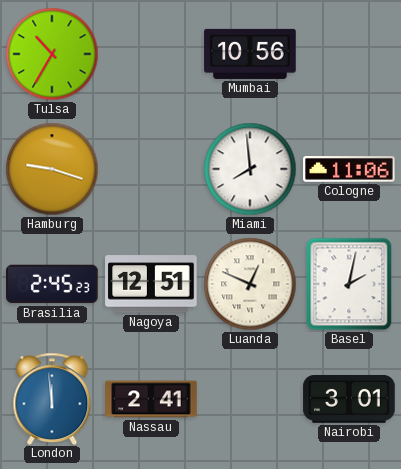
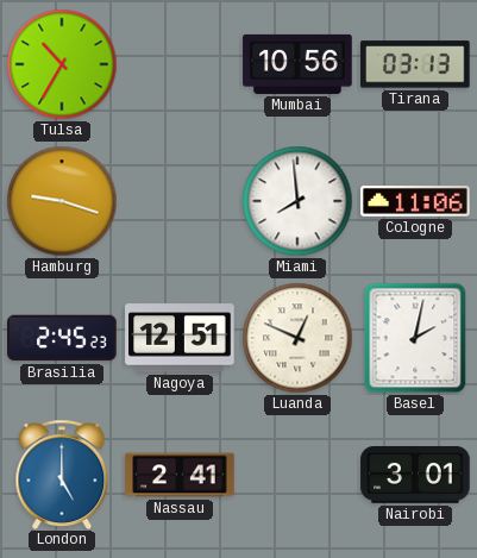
Tirana: none -> 03:13
London: 11:59 -> 5:00
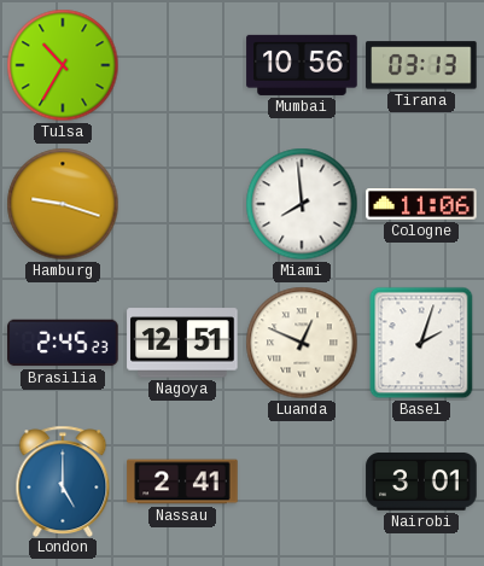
Basel: 2:02 -> 2:03
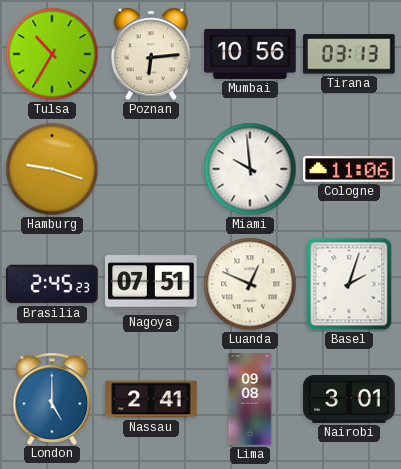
Poznan: none -> 6:14
Miami: 7:59 -> 9:59
Nagoya: 12:51 -> 07:51
Lima: none -> 09:08
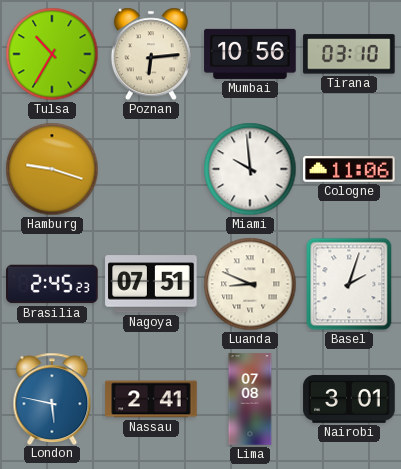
Tirana: 03:13 -> 03:10
Luanda: 12:49 -> 8:49
London: 5:00 -> 5:47
Lima: 09:08 -> 07:08
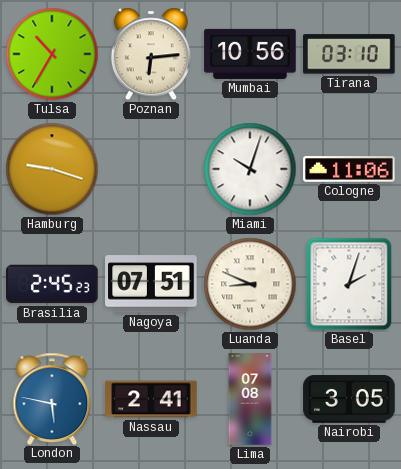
Miami: 9:59 -> 10:03
Nairobi: 3:01 -> 3:05
